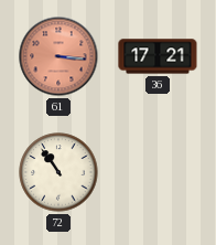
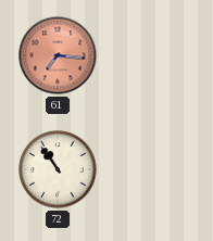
61: 3:16 -> 7:16
36: 17:21 -> none
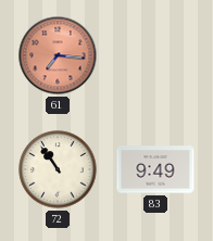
83: none -> 9:49
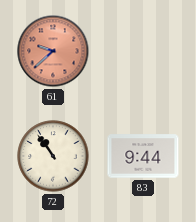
61: 7:16 -> 9:38
83: 9:49 -> 9:44
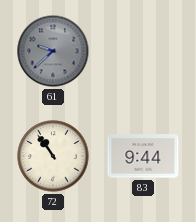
61 dial: salmon -> grey
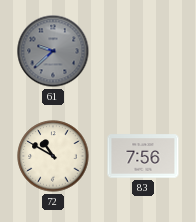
72: 10:54 -> 10:50
83: 9:44 -> 7:56
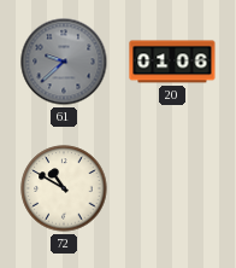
20: none -> 01:06
83: 7:56 -> none
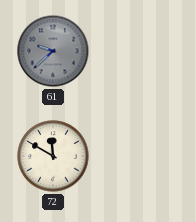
20: 01:06 -> none
72: 10:50 -> 11:50
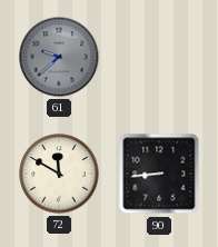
90: none -> 8:44
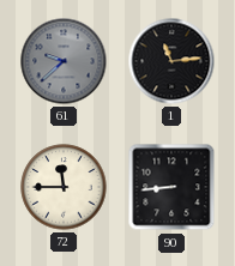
1: none -> 11:14
72: 11:50 -> 11:45
